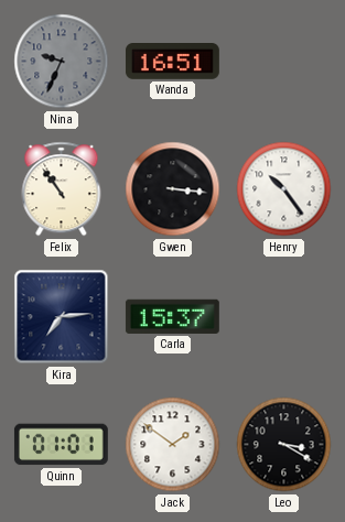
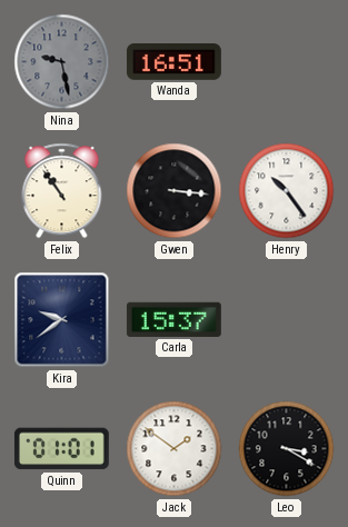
Nina: 9:34 -> 9:28
Kira: 7:14 -> 9:39
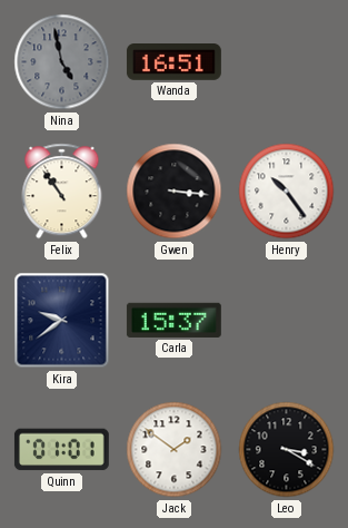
Nina: 9:28 -> 4:58
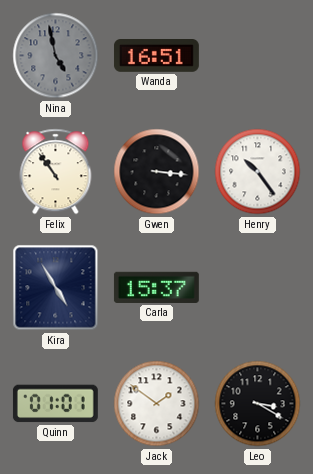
Kira: 9:39 -> 4:55
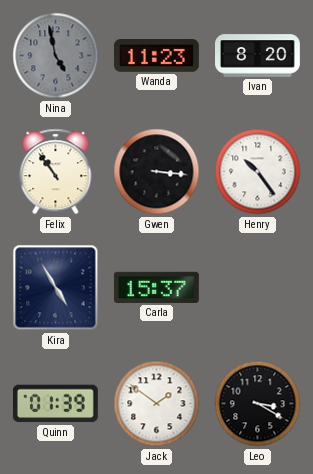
Wanda: 16:51 -> 11:23
Ivan: none -> 8:20
Quinn: 01:01 -> 01:39
